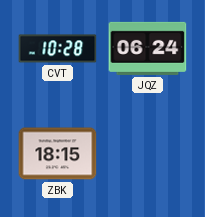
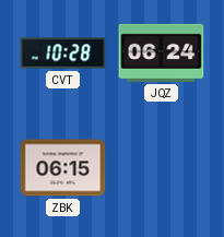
ZBK: 18:15 -> 06:15
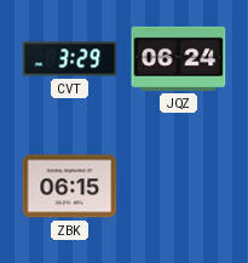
CVT: 10:28 -> 3:29
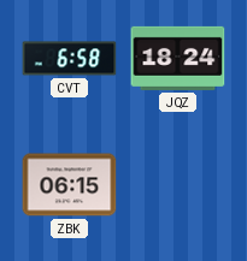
CVT: 3:29 -> 6:58
JQZ: 06:24 -> 18:24
